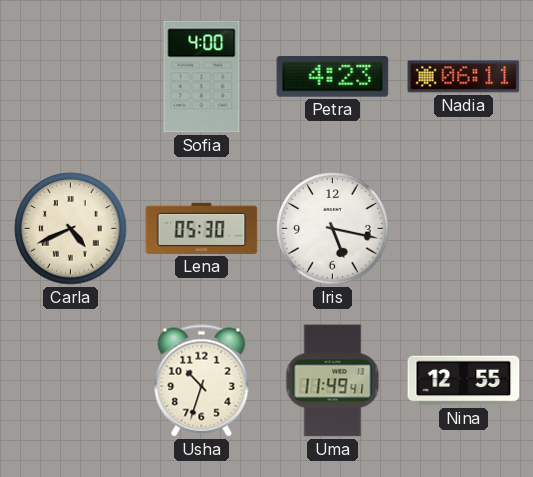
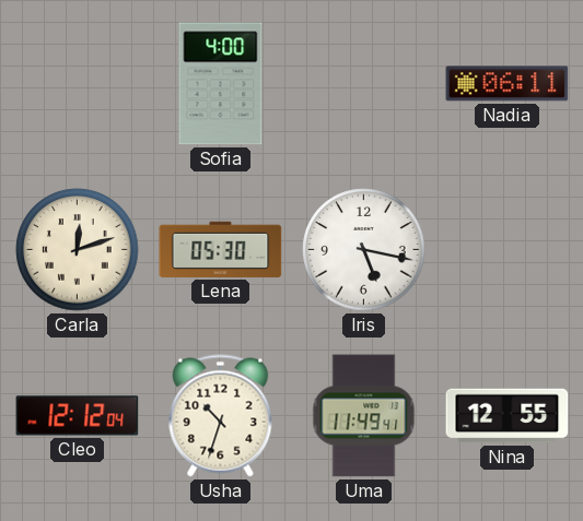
Petra: 4:23 -> none
Carla: 4:41 -> 12:12
Cleo: none -> 12:12
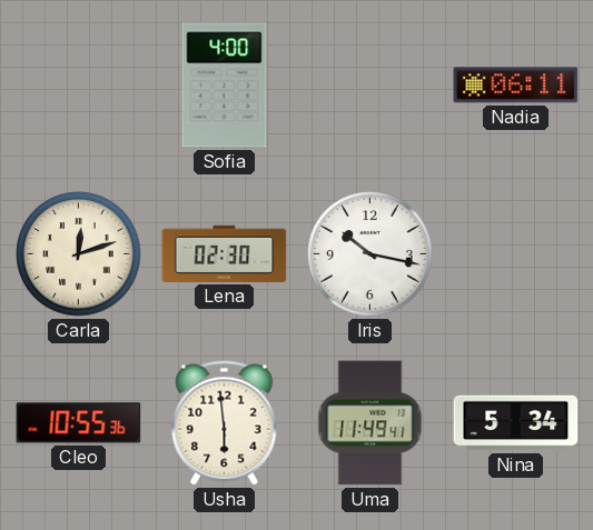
Lena: 05:30 -> 02:30
Iris: 5:17 -> 10:17
Cleo: 12:12 -> 10:55
Usha: 10:33 -> 5:59
Nina: 12:55 -> 5:34
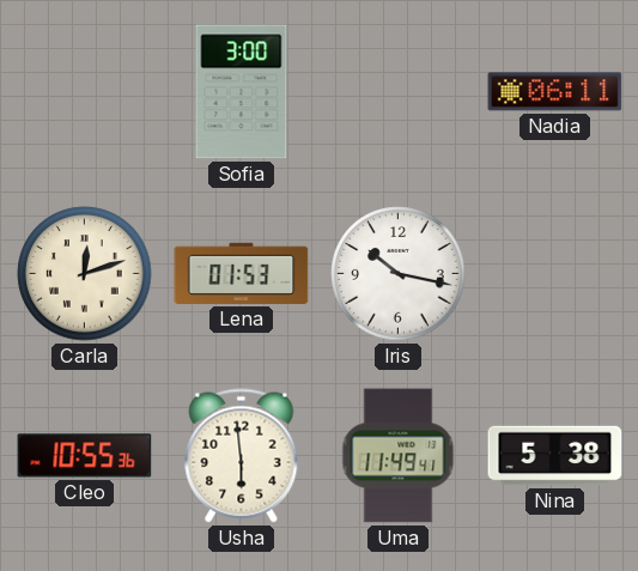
Sofia: 4:00 -> 3:00
Lena: 02:30 -> 01:53
Nina: 5:34 -> 5:38
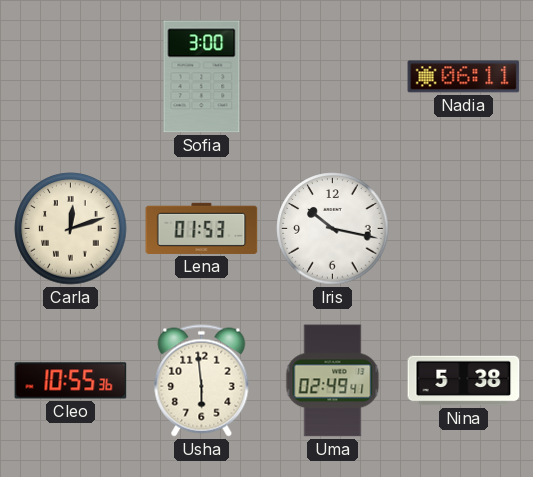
Uma: 11:49 -> 02:49
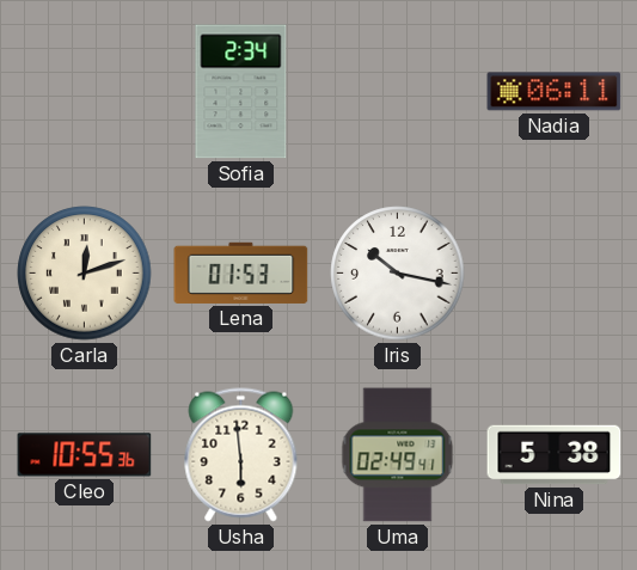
Sofia: 3:00 -> 2:34
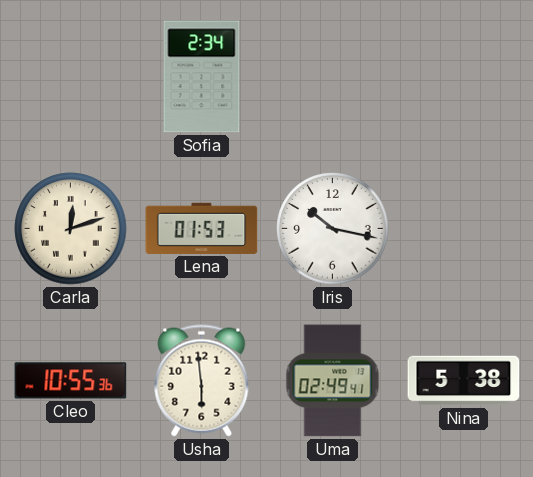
Nadia: 06:11 -> none
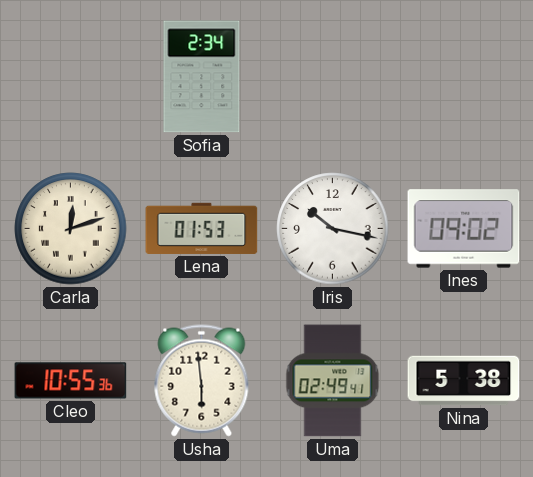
Ines: none -> 09:02
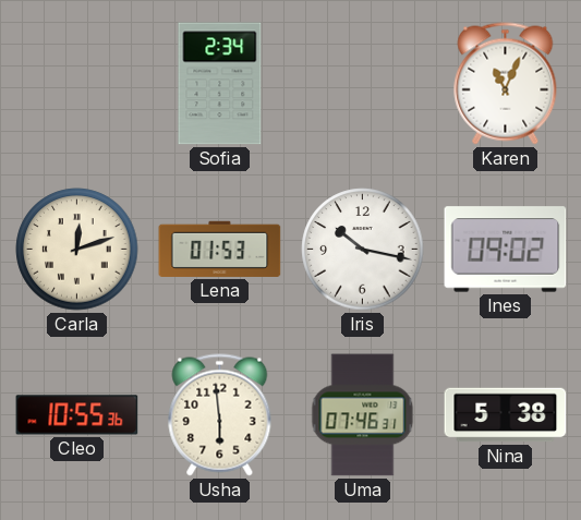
Karen: none -> 11:04
Uma: 02:49 -> 07:46
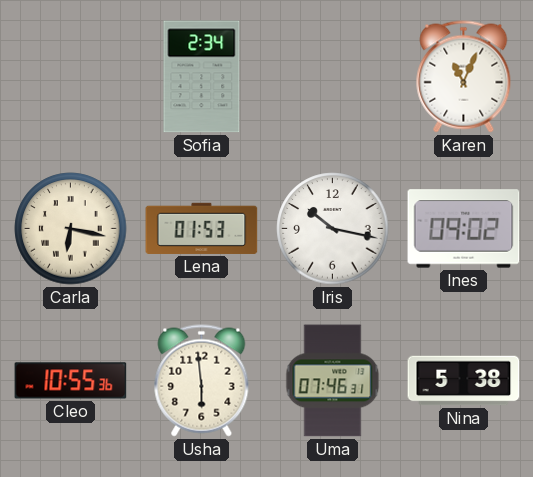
Carla: 12:12 -> 6:17
